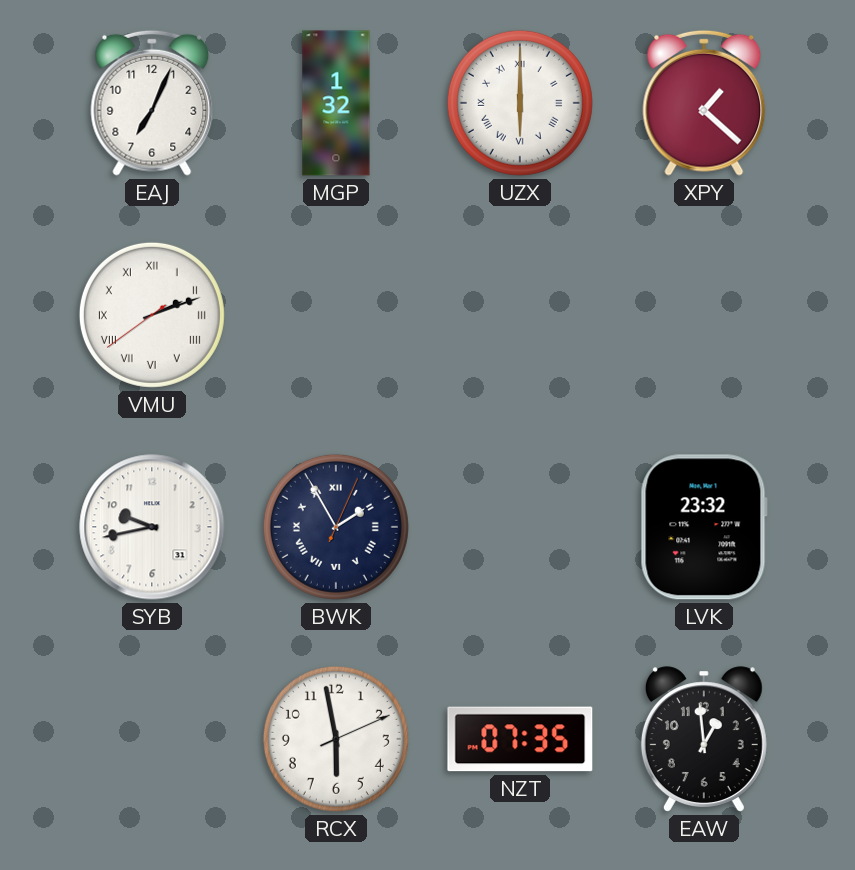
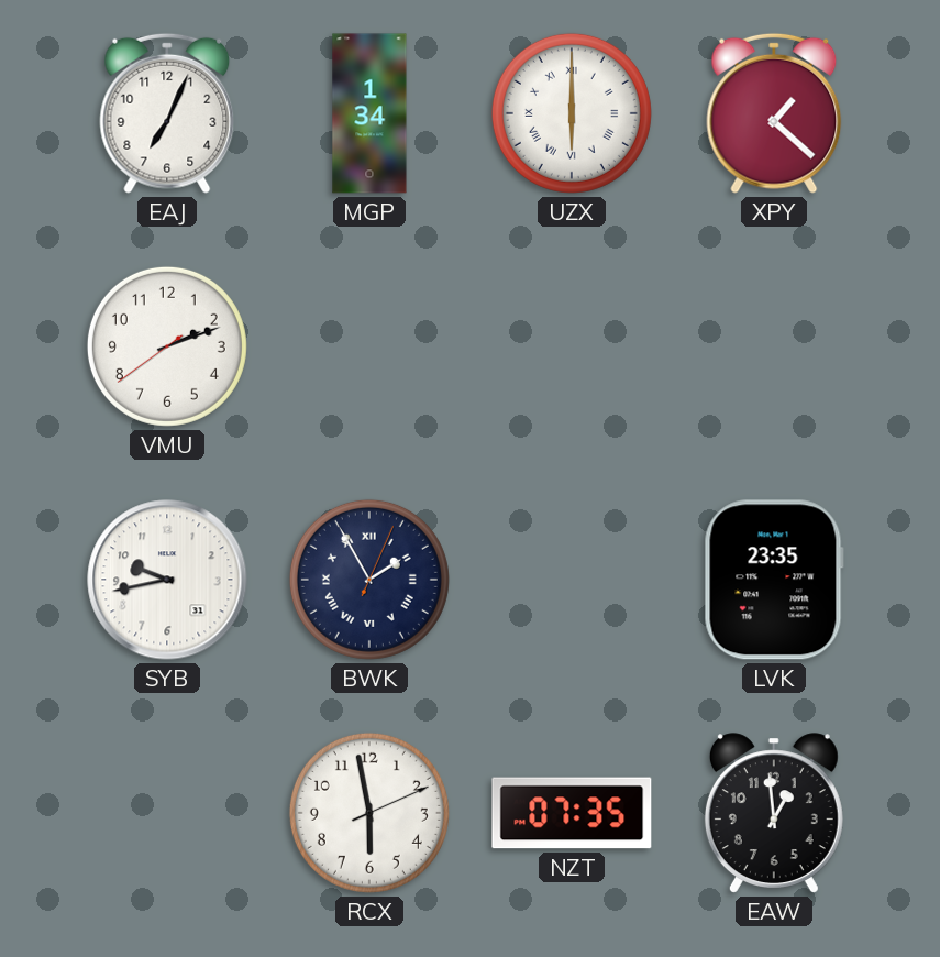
MGP: 1:32 -> 1:34
VMU numerals: Roman -> Arabic
LVK: 23:32 -> 23:35
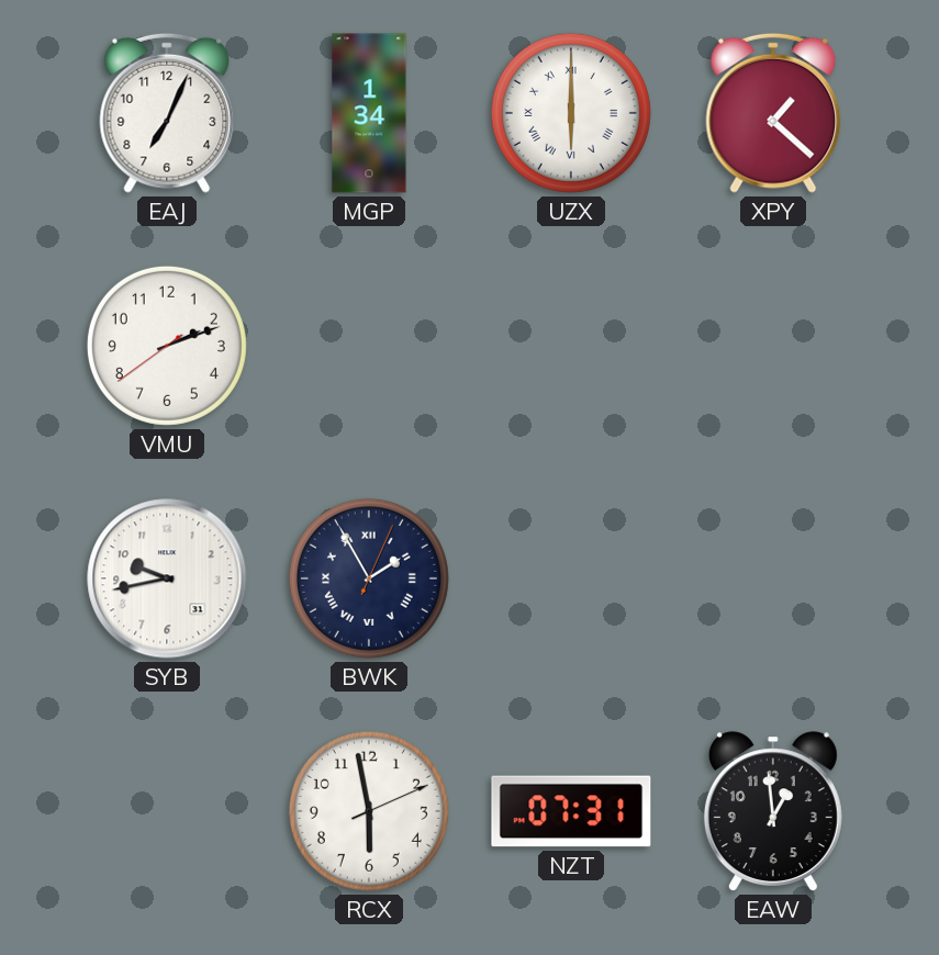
LVK: 23:35 -> none
NZT: 07:35 -> 07:31
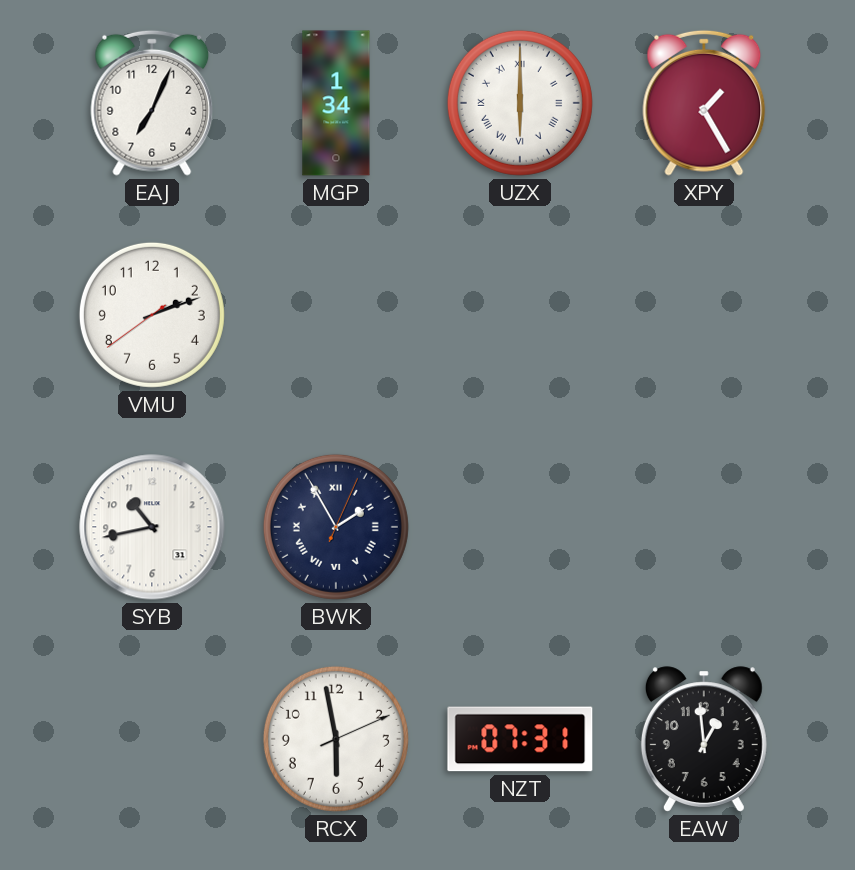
XPY: 1:22 -> 1:25
SYB: 9:43 -> 10:43
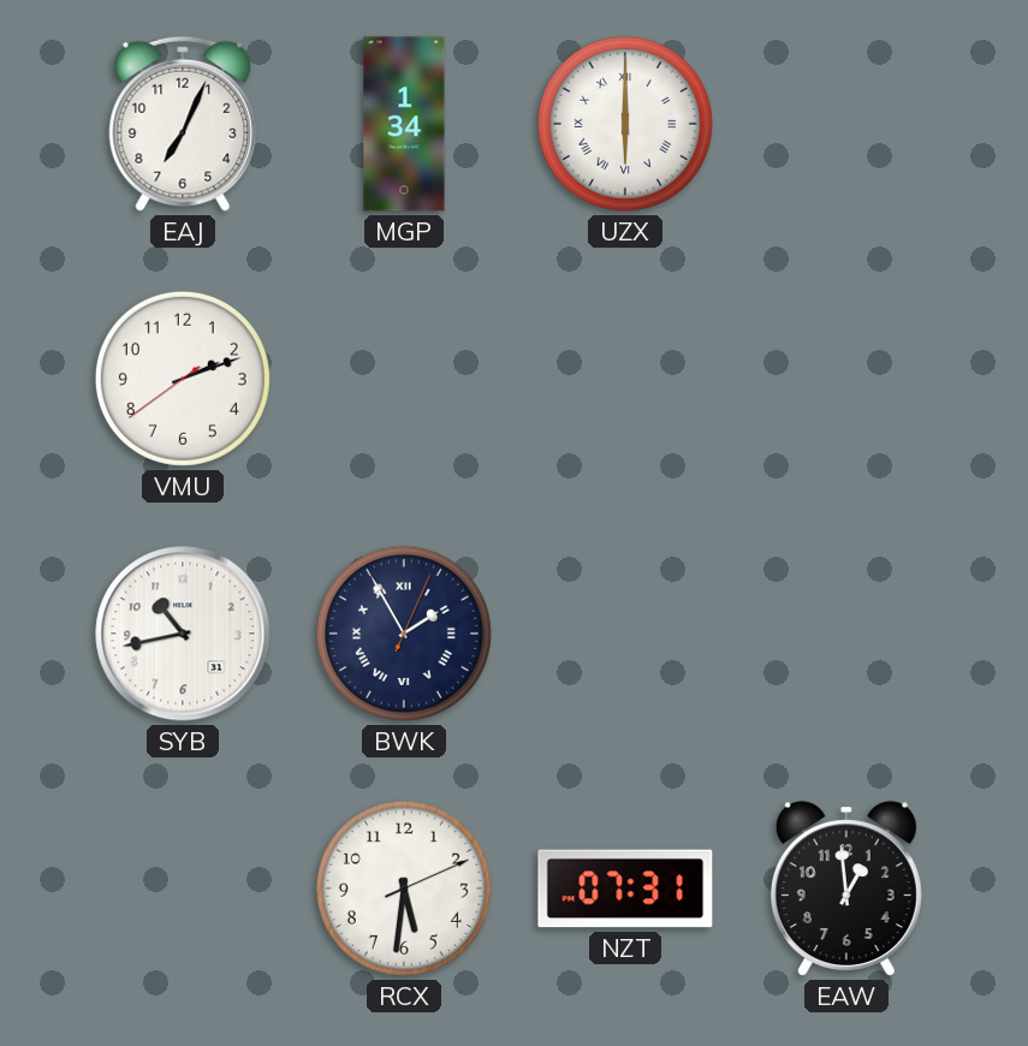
XPY: 1:25 -> none
RCX: 5:58 -> 5:31
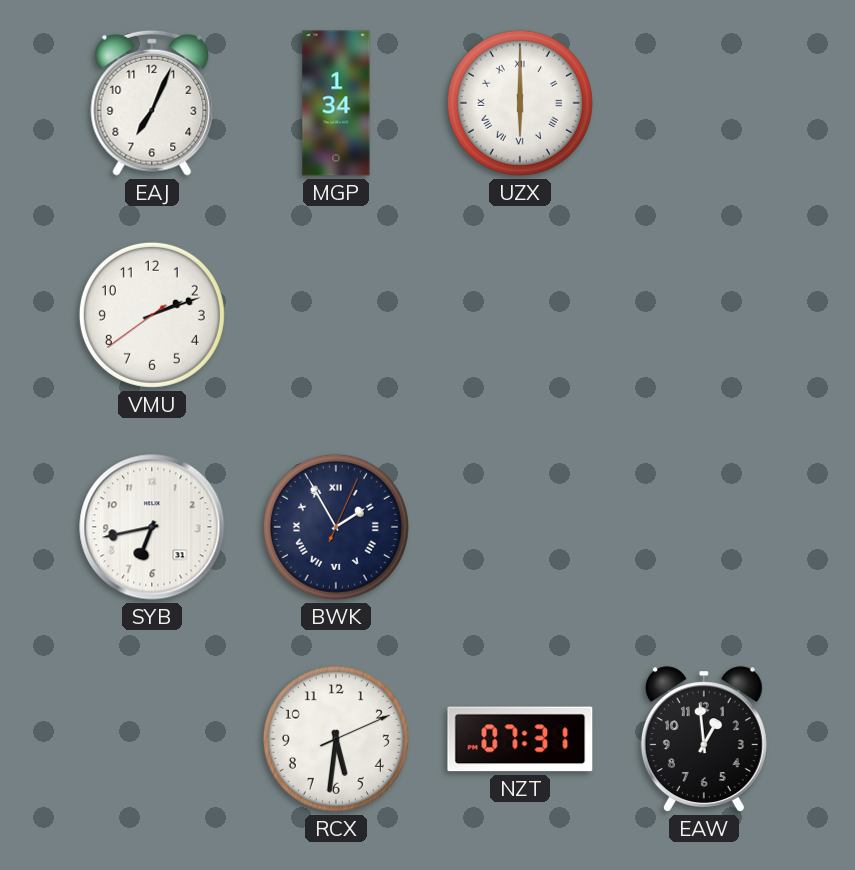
SYB: 10:43 -> 6:43
